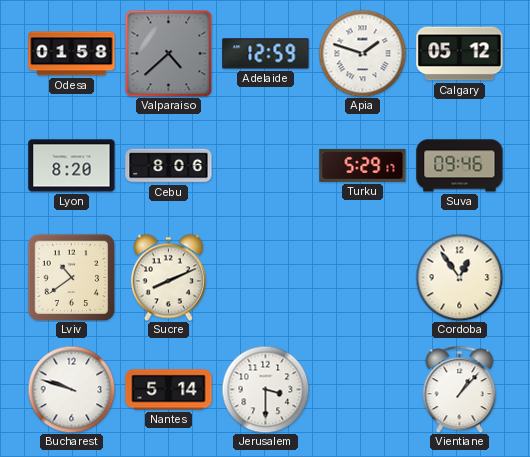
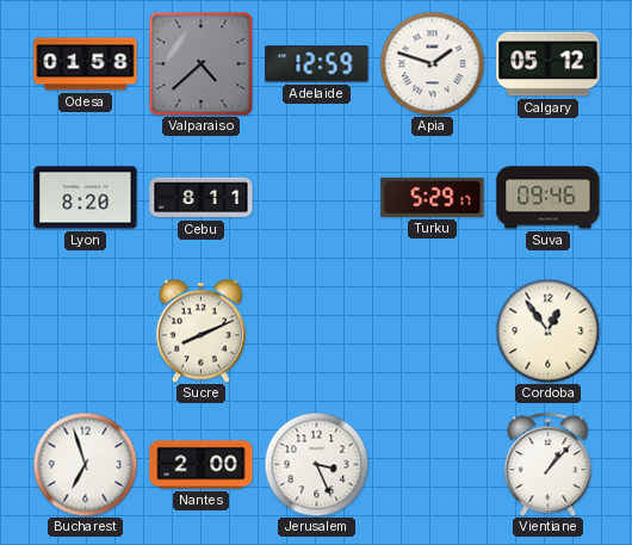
Cebu: 8:06 -> 8:11
Lviv: 10:39 -> none
Bucharest: 9:48 -> 6:57
Nantes: 5:14 -> 2:00
Jerusalem: 3:30 -> 3:26
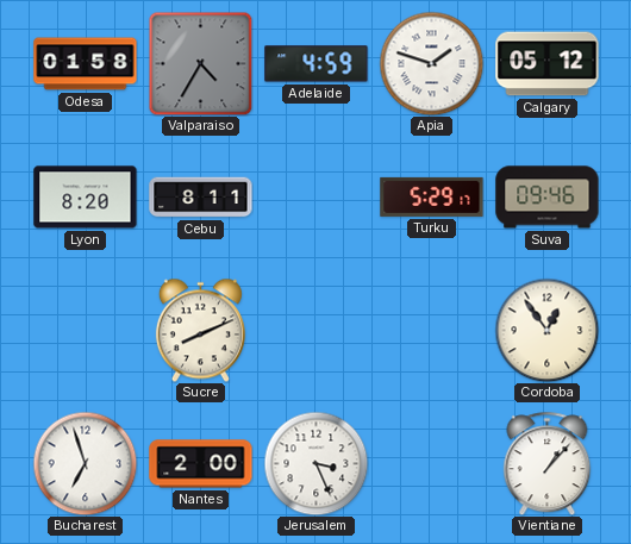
Valparaiso: 4:38 -> 4:35
Adelaide: 12:59 -> 4:59
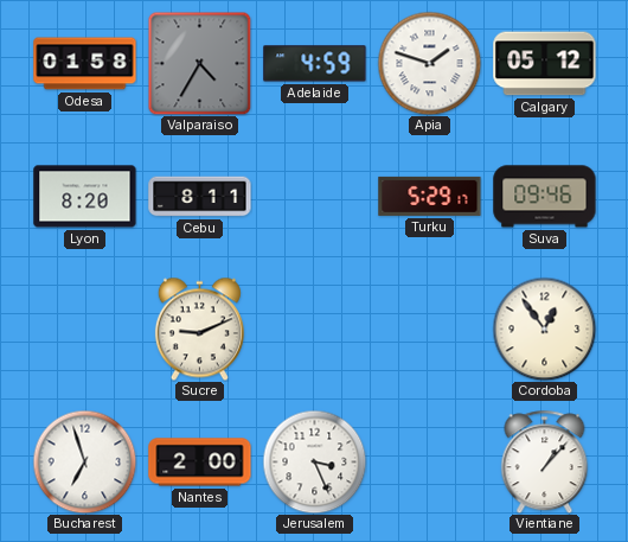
Sucre: 8:11 -> 9:11
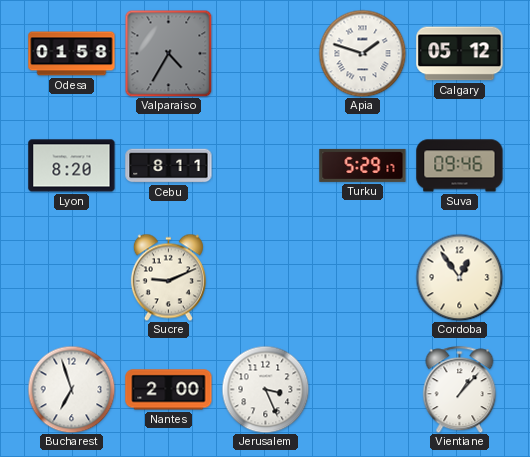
Adelaide: 4:59 -> none
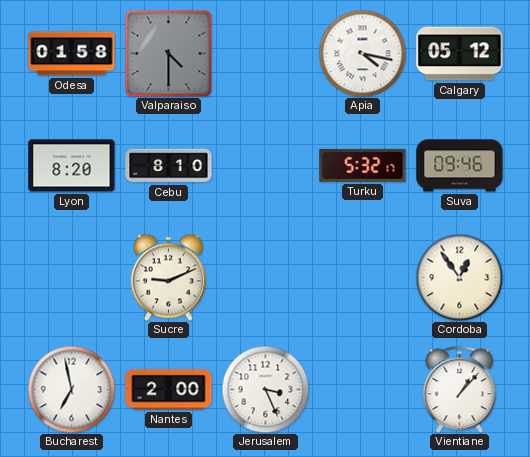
Valparaiso: 4:35 -> 4:30
Apia: 1:48 -> 4:17
Cebu: 8:11 -> 8:10
Turku: 5:29 -> 5:32
Bucharest: 6:57 -> 6:58
